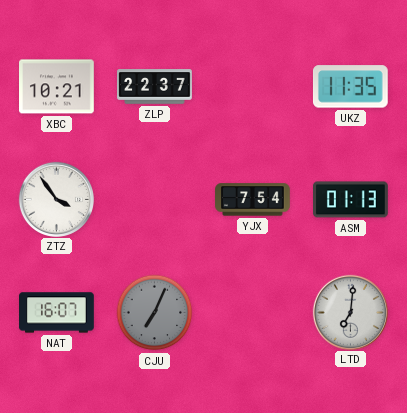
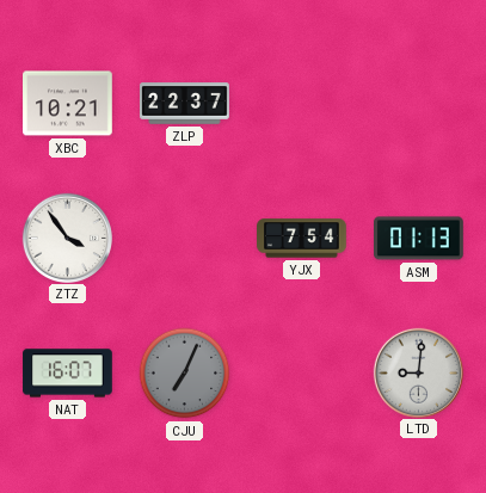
UKZ: 11:35 -> none
LTD: 7:01 -> 9:01
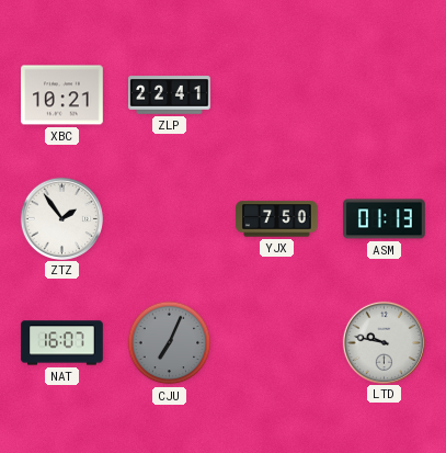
ZLP: 22:37 -> 22:41
ZTZ: 3:54 -> 1:54
YJX: 7:54 -> 7:50
LTD: 9:01 -> 9:47
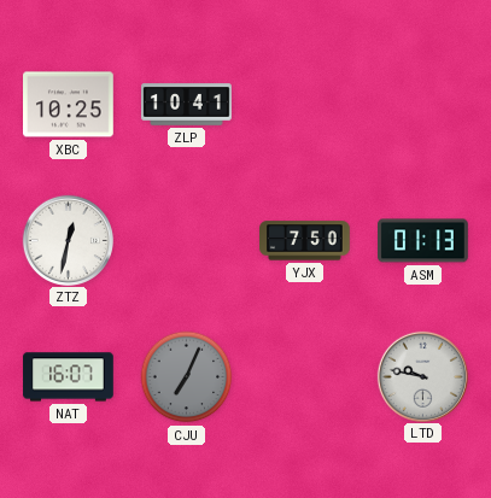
XBC: 10:21 -> 10:25
ZLP: 22:41 -> 10:41
ZTZ: 1:54 -> 12:32
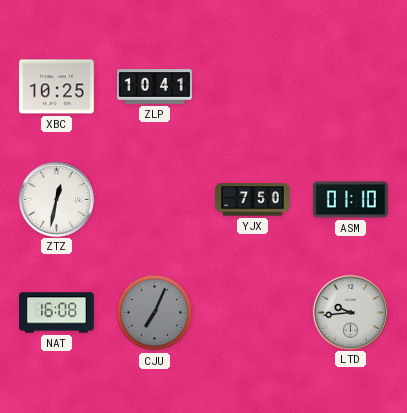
ASM: 01:13 -> 01:10
NAT: 16:07 -> 16:08
LTD: 9:47 -> 9:44
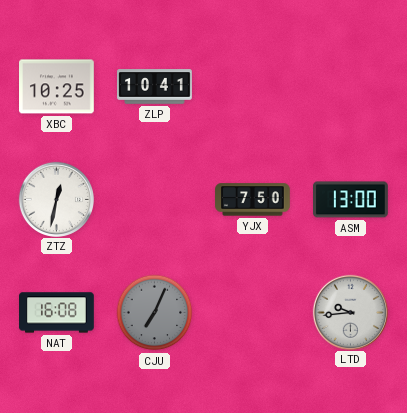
ASM: 01:10 -> 13:00
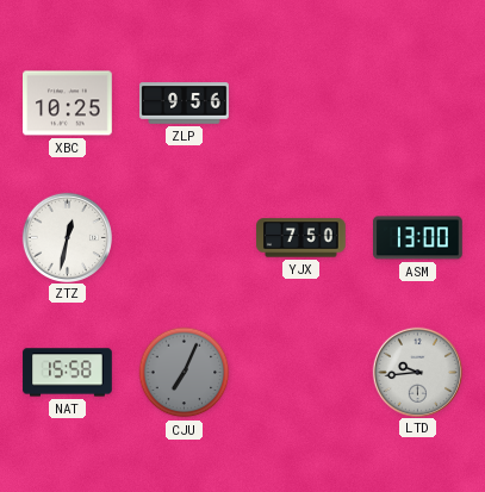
ZLP: 10:41 -> 9:56
NAT: 16:08 -> 15:58
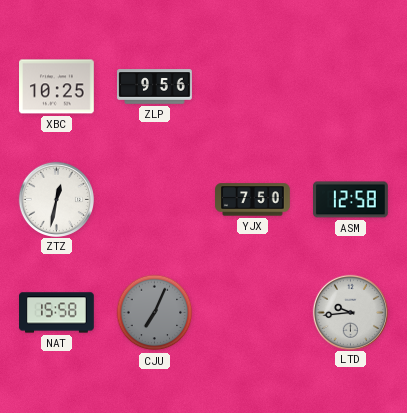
ASM: 13:00 -> 12:58
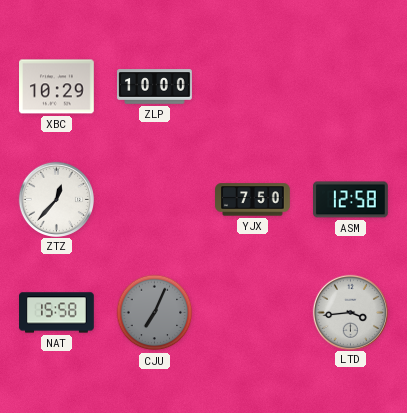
XBC: 10:25 -> 10:29
ZLP: 9:56 -> 10:00
ZTZ: 12:32 -> 12:37
LTD: 9:44 -> 3:44
